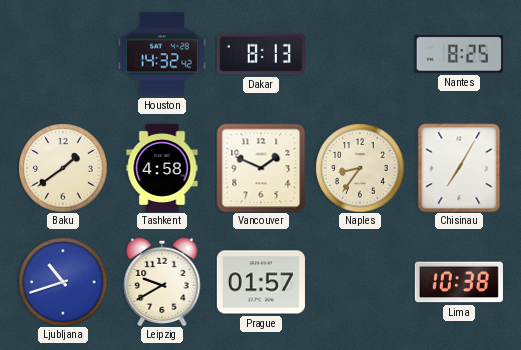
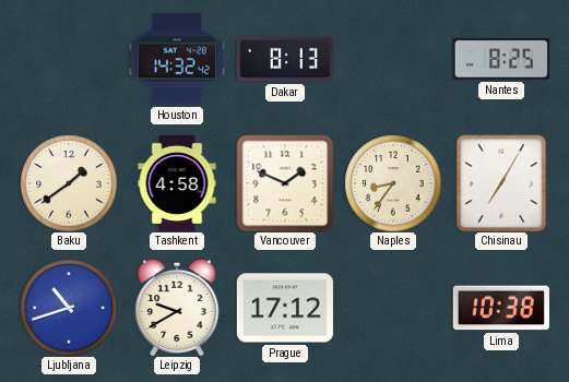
Prague: 01:57 -> 17:12
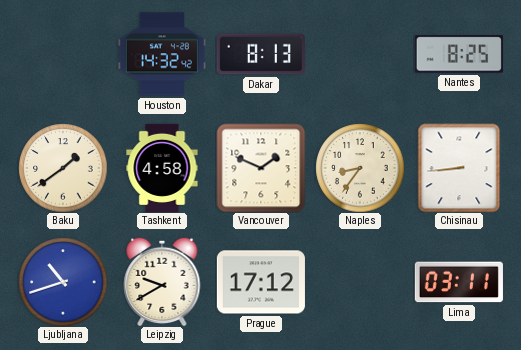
Chisinau: 7:05 -> 8:44
Lima: 10:38 -> 03:11
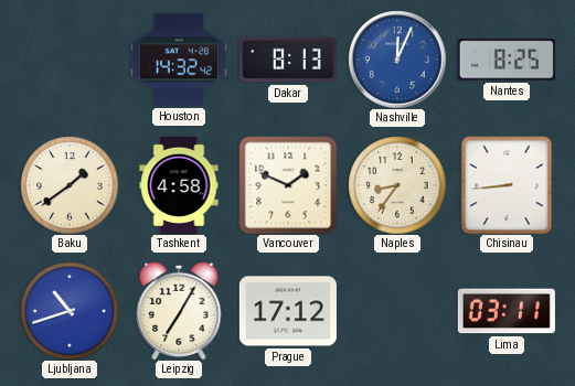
Nashville: none -> 12:04
Leipzig: 9:40 -> 7:05
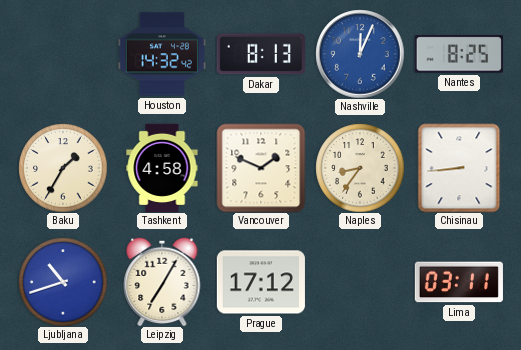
Baku: 1:39 -> 1:35
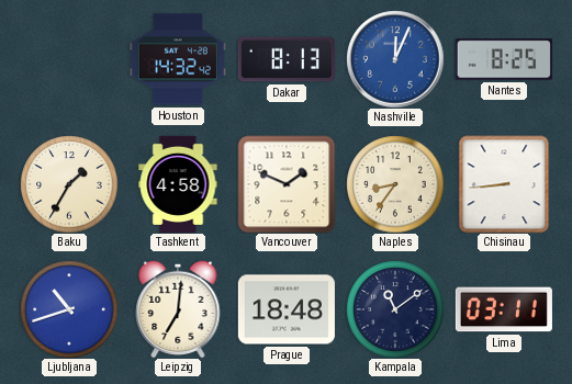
Leipzig: 7:05 -> 7:01
Prague: 17:12 -> 18:48
Kampala: none -> 11:09
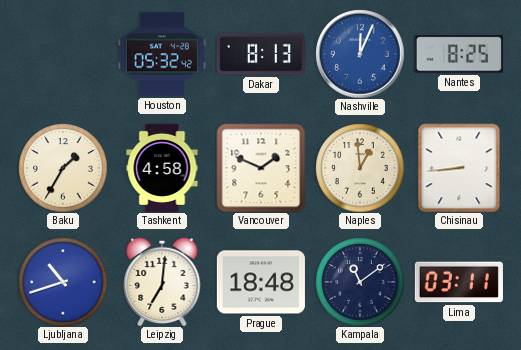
Houston: 14:32 -> 05:32
Naples: 8:36 -> 12:59
